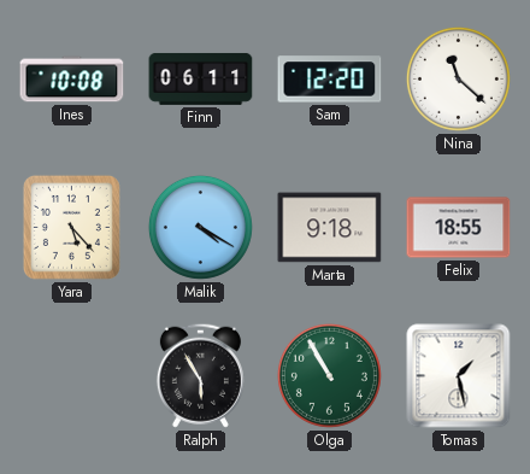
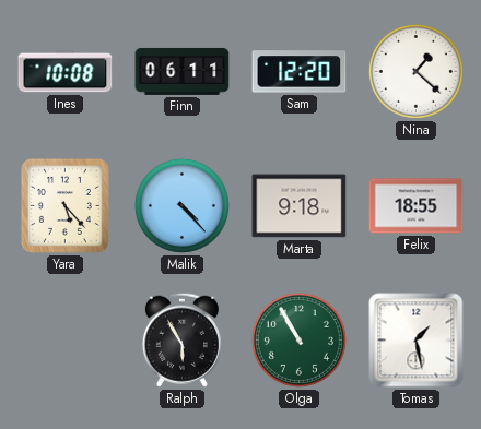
Nina: 11:22 -> 1:22
Malik: 4:20 -> 4:23
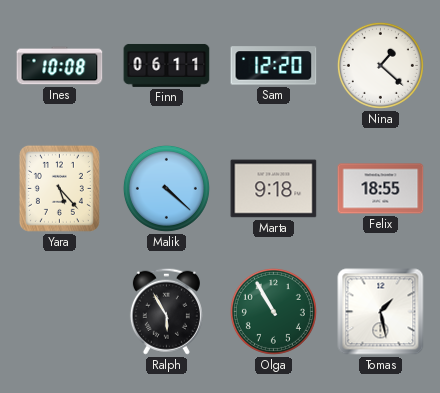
Malik: 4:23 -> 4:22
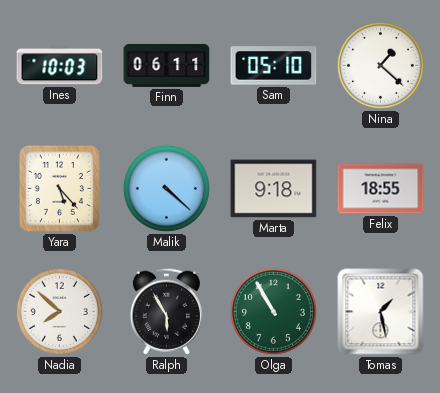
Ines: 10:08 -> 10:03
Sam: 12:20 -> 05:10
Nadia: none -> 7:52
